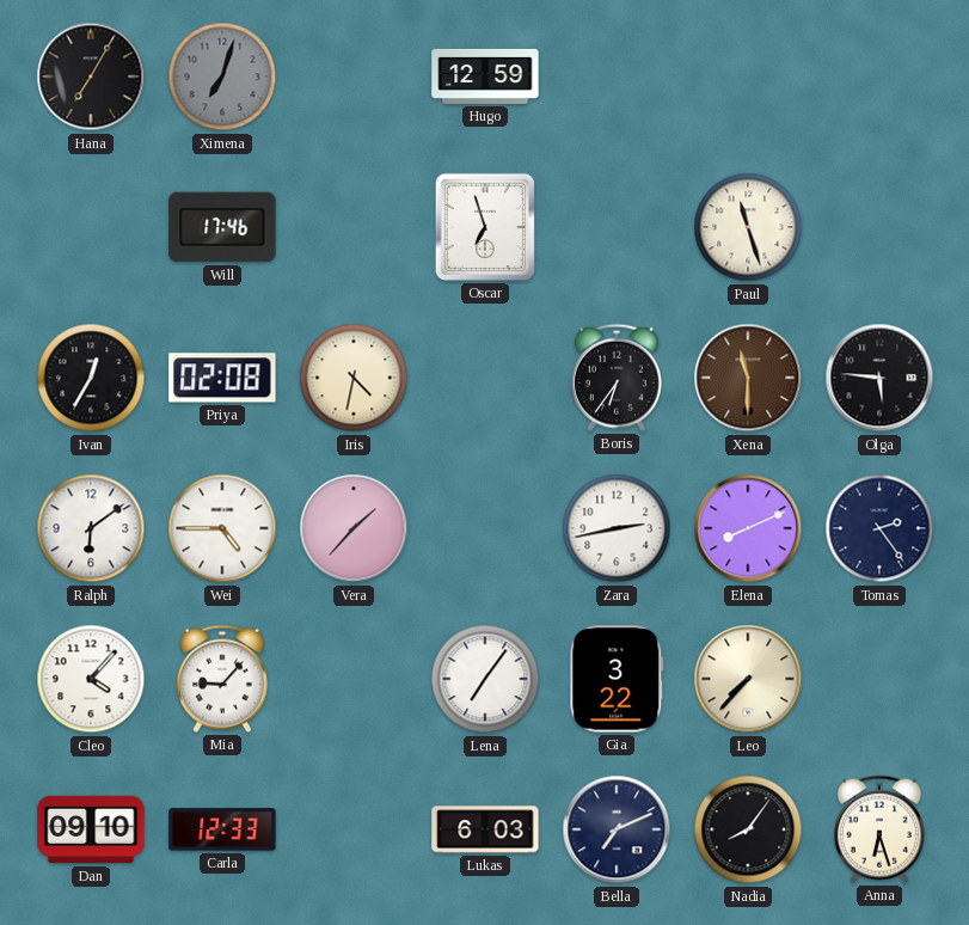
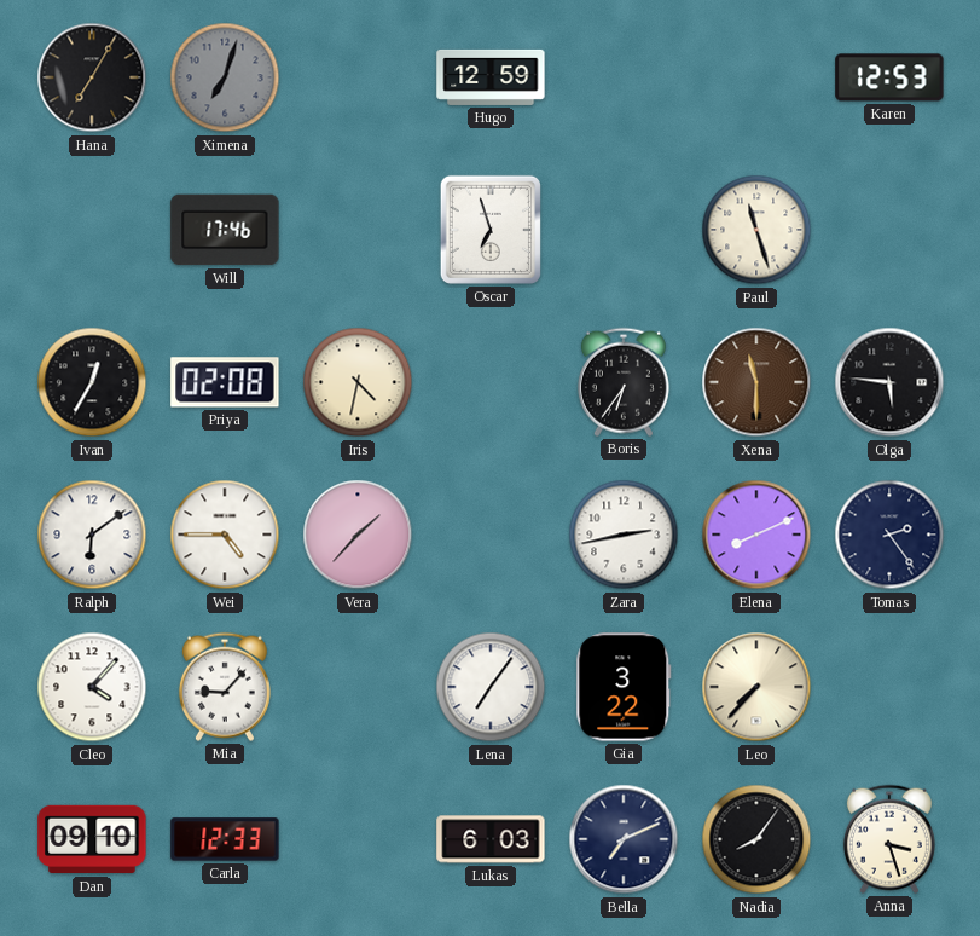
Karen: none -> 12:53
Anna: 6:27 -> 3:27
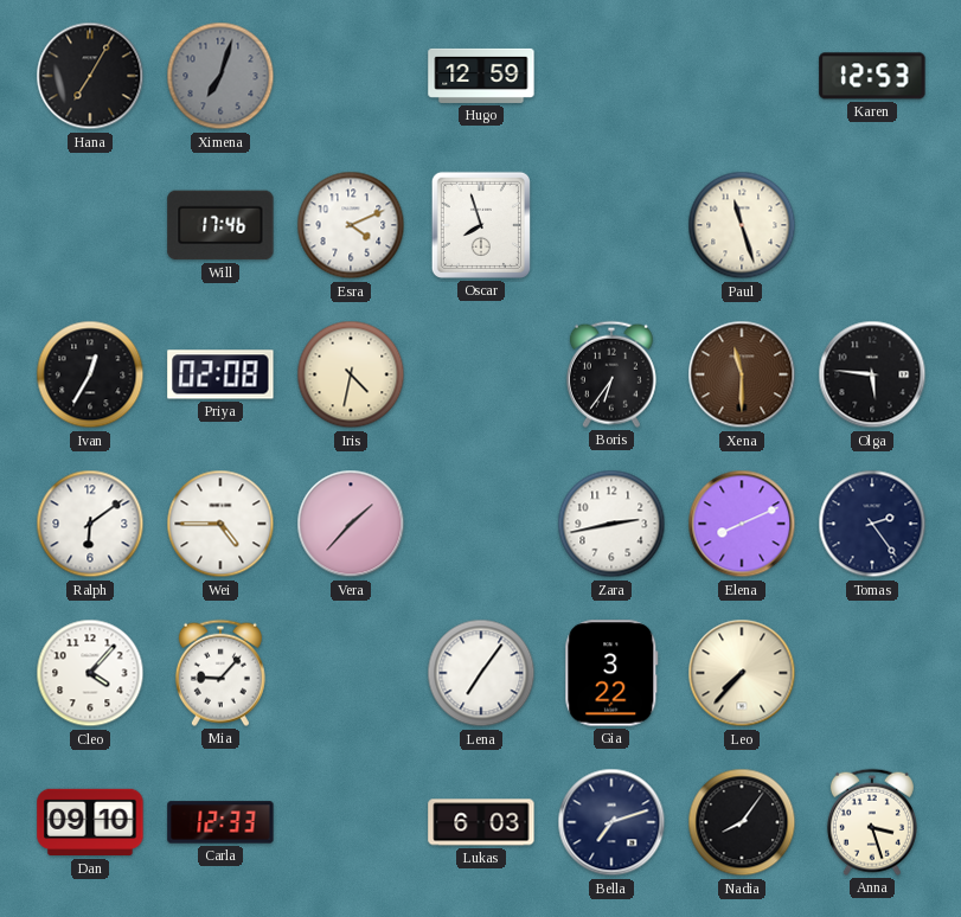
Esra: none -> 4:11
Oscar: 6:57 -> 7:57
Bella: 7:11 -> 7:12
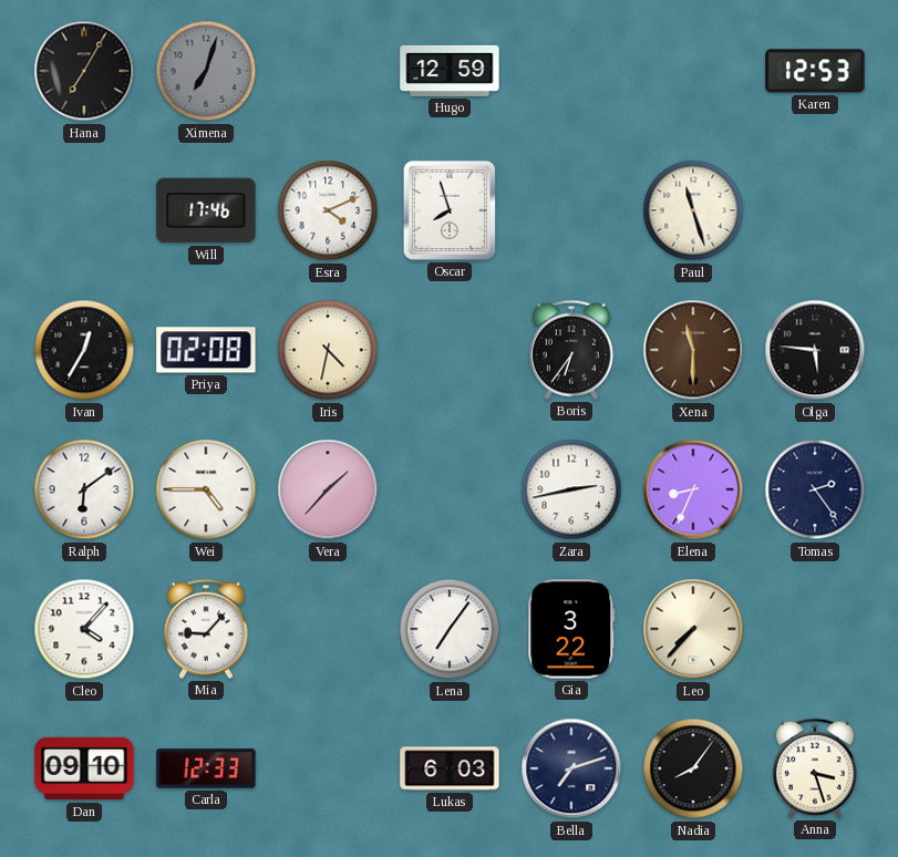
Elena: 8:11 -> 8:34
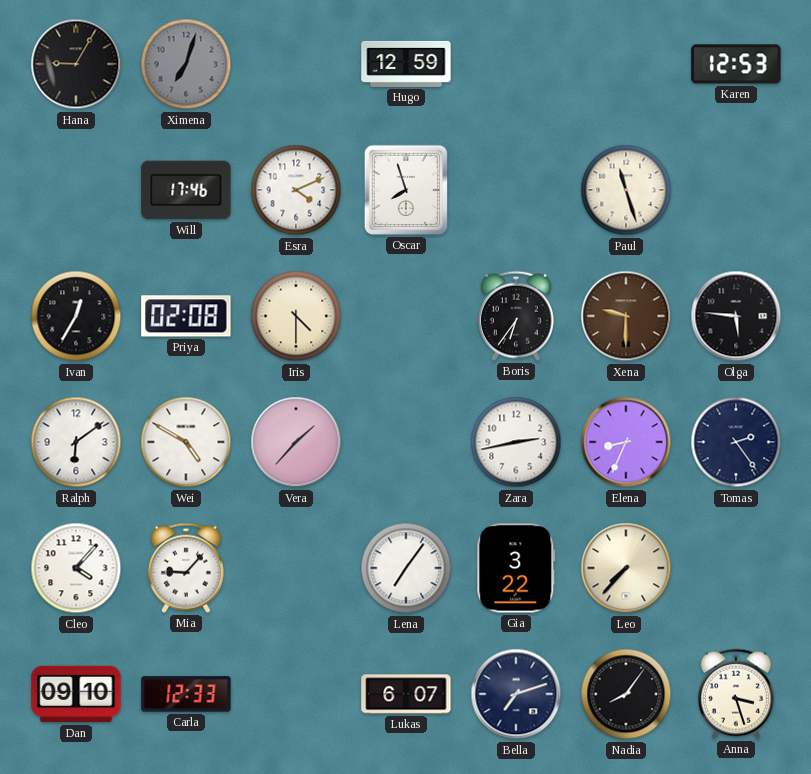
Hana: 7:05 -> 9:05
Iris: 4:32 -> 4:30
Xena: 11:30 -> 9:30
Wei: 4:45 -> 4:50
Lukas: 6:03 -> 6:07
